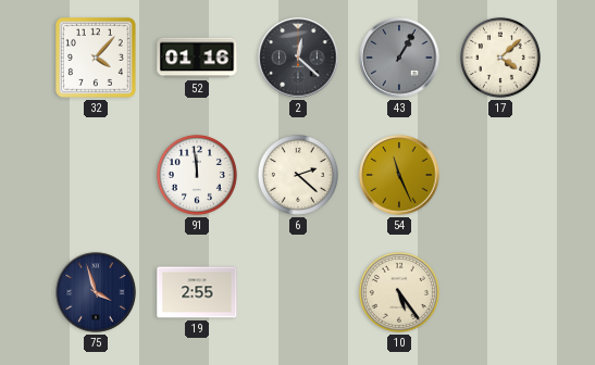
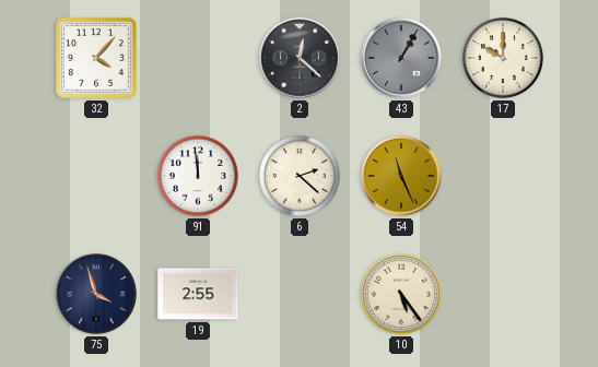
52: 01:16 -> none
17: 4:08 -> 10:00
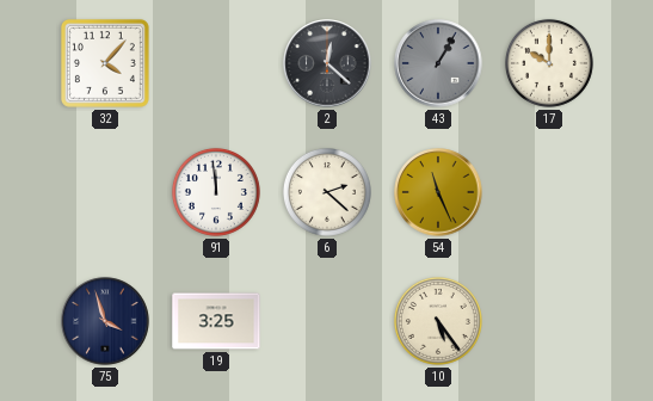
19: 2:55 -> 3:25
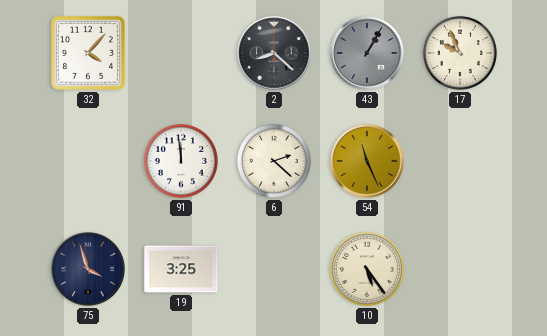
2: 12:22 -> 8:22
17: 10:00 -> 9:56
